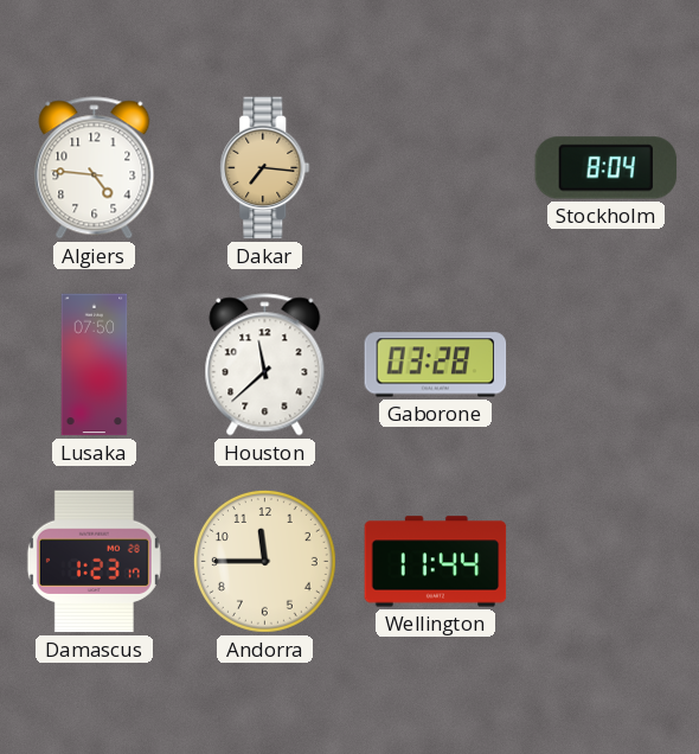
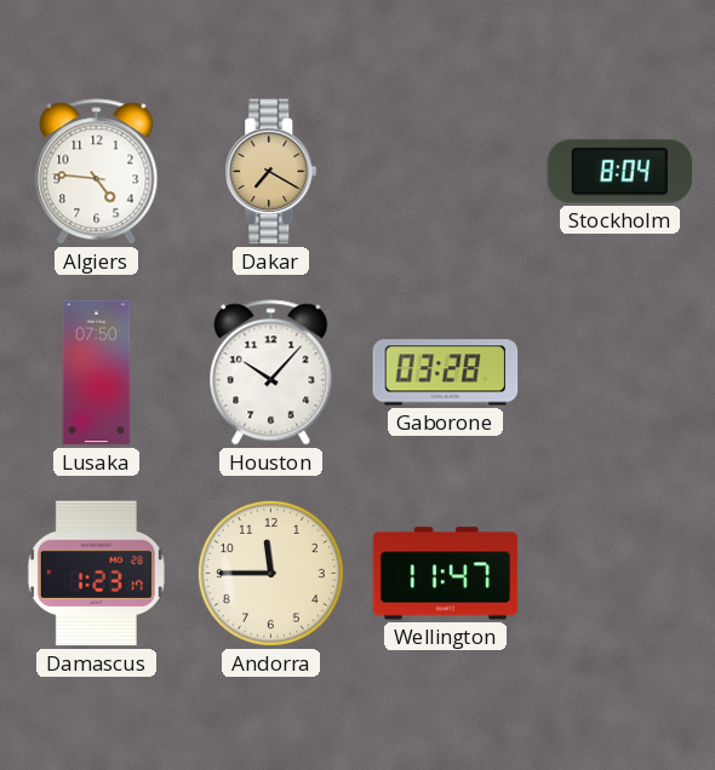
Dakar: 7:16 -> 7:20
Houston: 11:38 -> 10:07
Wellington: 11:44 -> 11:47
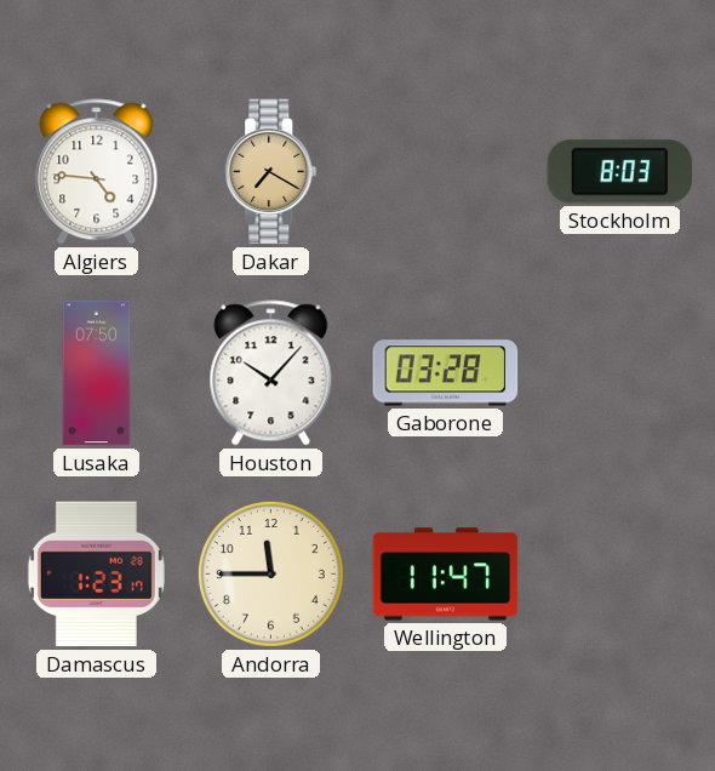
Stockholm: 8:04 -> 8:03
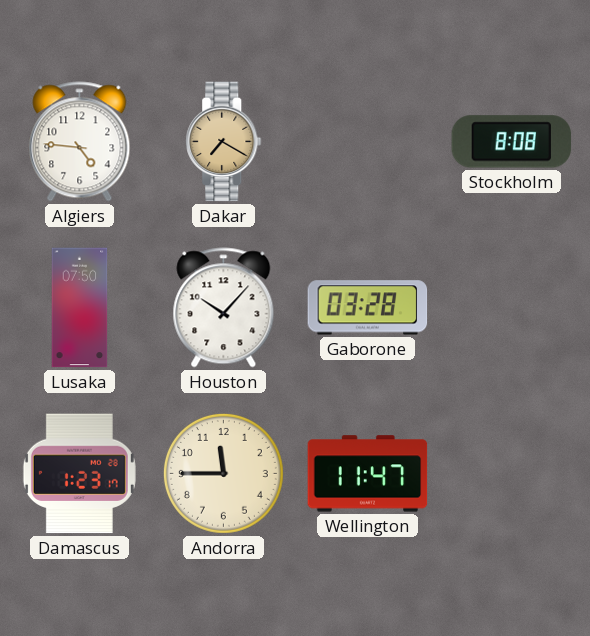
Stockholm: 8:03 -> 8:08
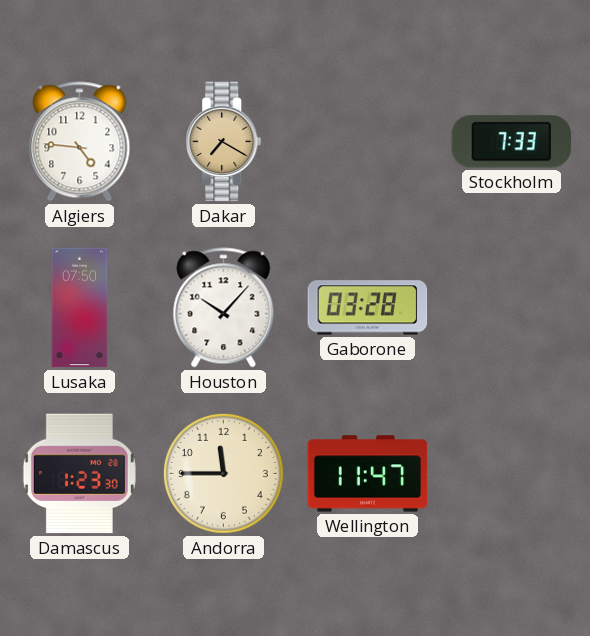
Stockholm: 8:08 -> 7:33
Damascus: 1:23:17 -> 1:23:30
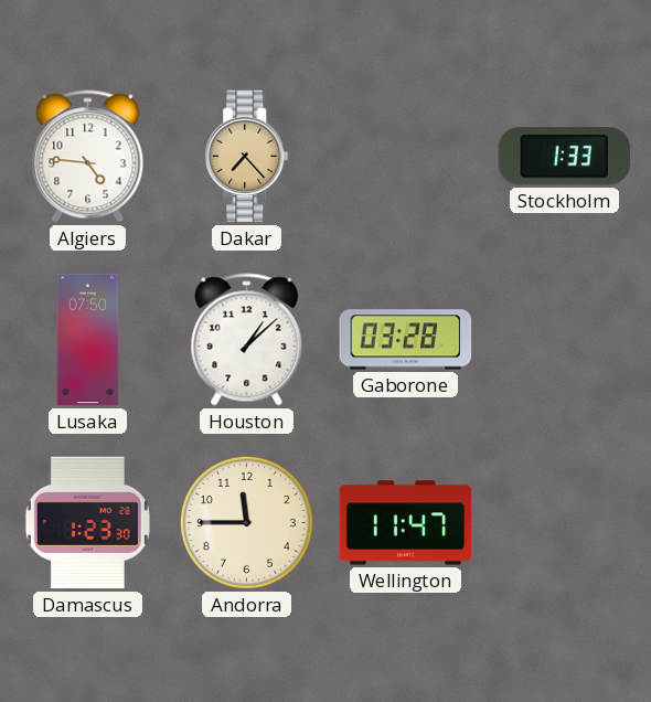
Dakar: 7:20 -> 7:23
Stockholm: 7:33 -> 1:33
Houston: 10:07 -> 1:08
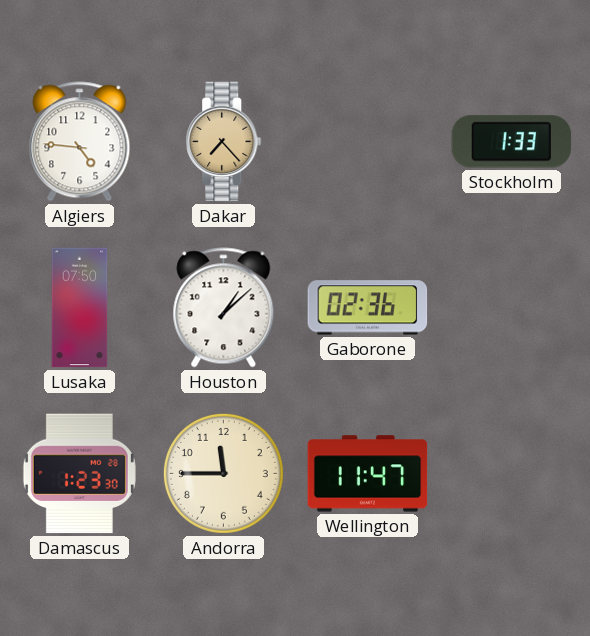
Gaborone: 03:28 -> 02:36
